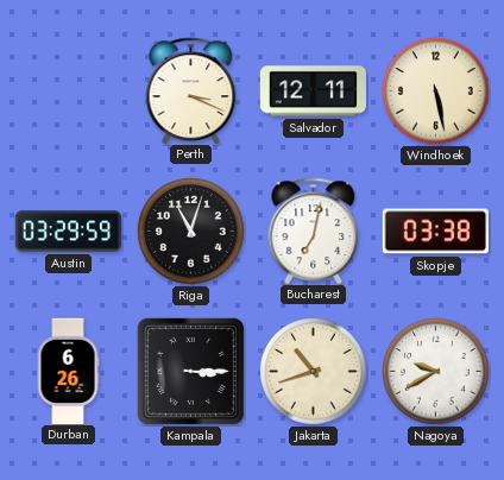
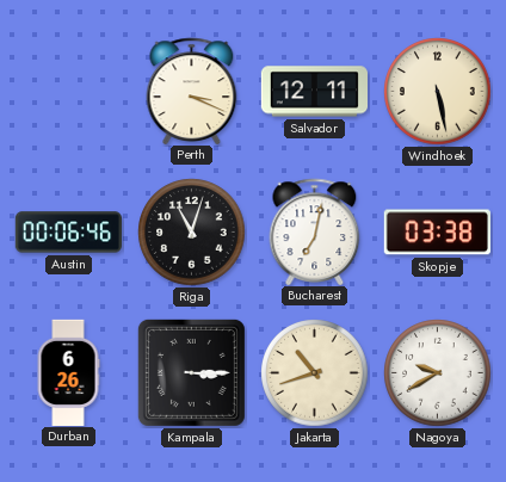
Austin: 03:29 -> 00:06
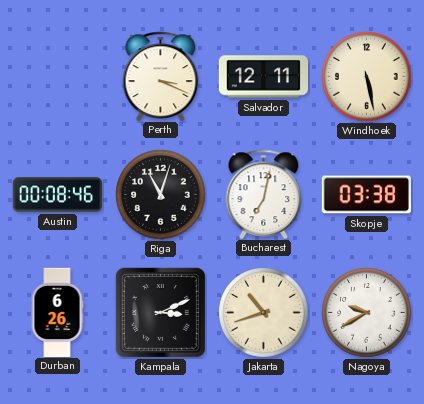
Austin: 00:06 -> 00:08
Kampala: 3:15 -> 3:11
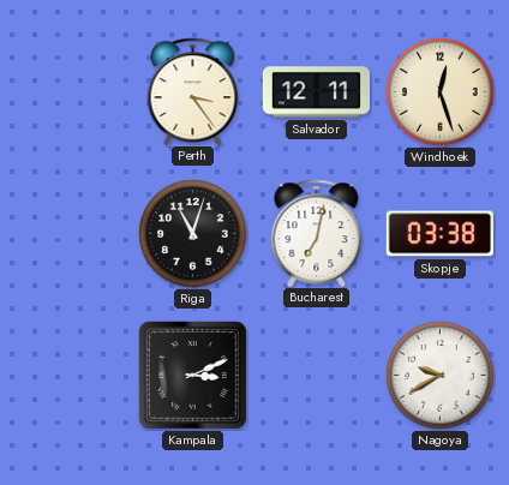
Perth: 3:19 -> 3:24
Windhoek: 5:28 -> 12:27
Austin: 00:08 -> none
Durban: 6:26 -> none
Jakarta: 10:42 -> none
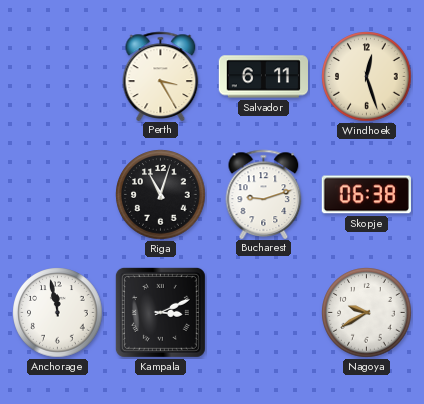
Perth: 3:24 -> 3:25
Salvador: 12:11 -> 6:11
Bucharest: 7:02 -> 9:12
Skopje: 03:38 -> 06:38
Anchorage: none -> 11:58
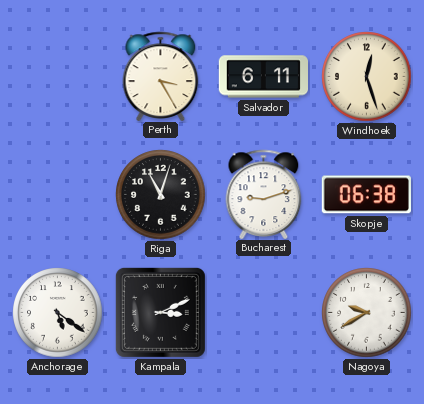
Anchorage: 11:58 -> 5:21
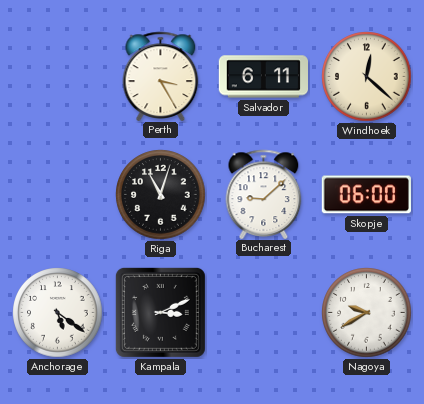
Windhoek: 12:27 -> 12:22
Bucharest: 9:12 -> 9:08
Skopje: 06:38 -> 06:00
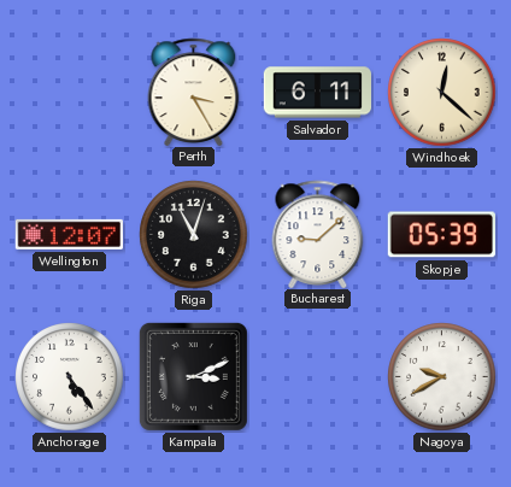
Wellington: none -> 12:07
Skopje: 06:00 -> 05:39
Anchorage: 5:21 -> 5:24
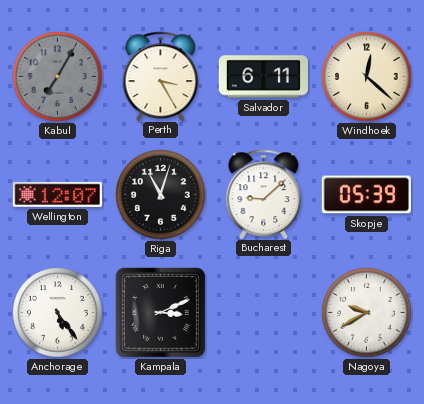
Kabul: none -> 7:05
